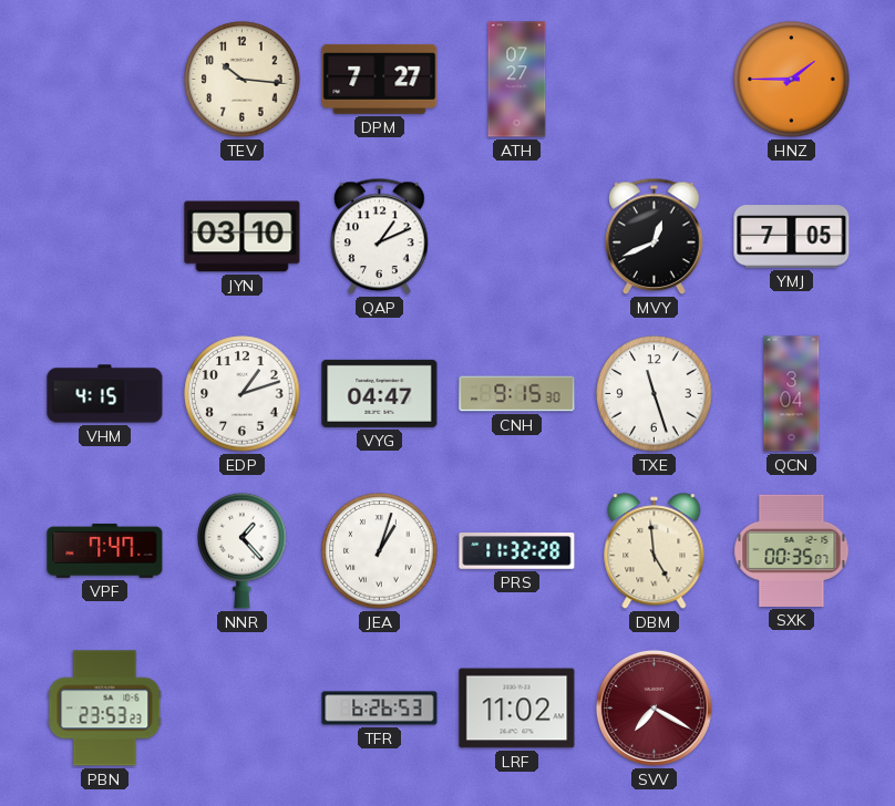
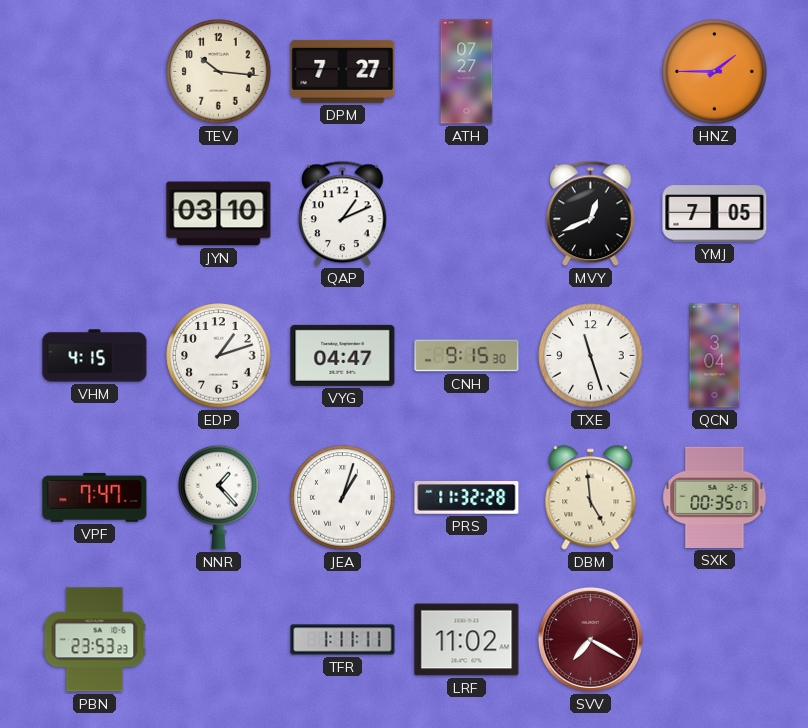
TFR: 6:26 -> 1:11
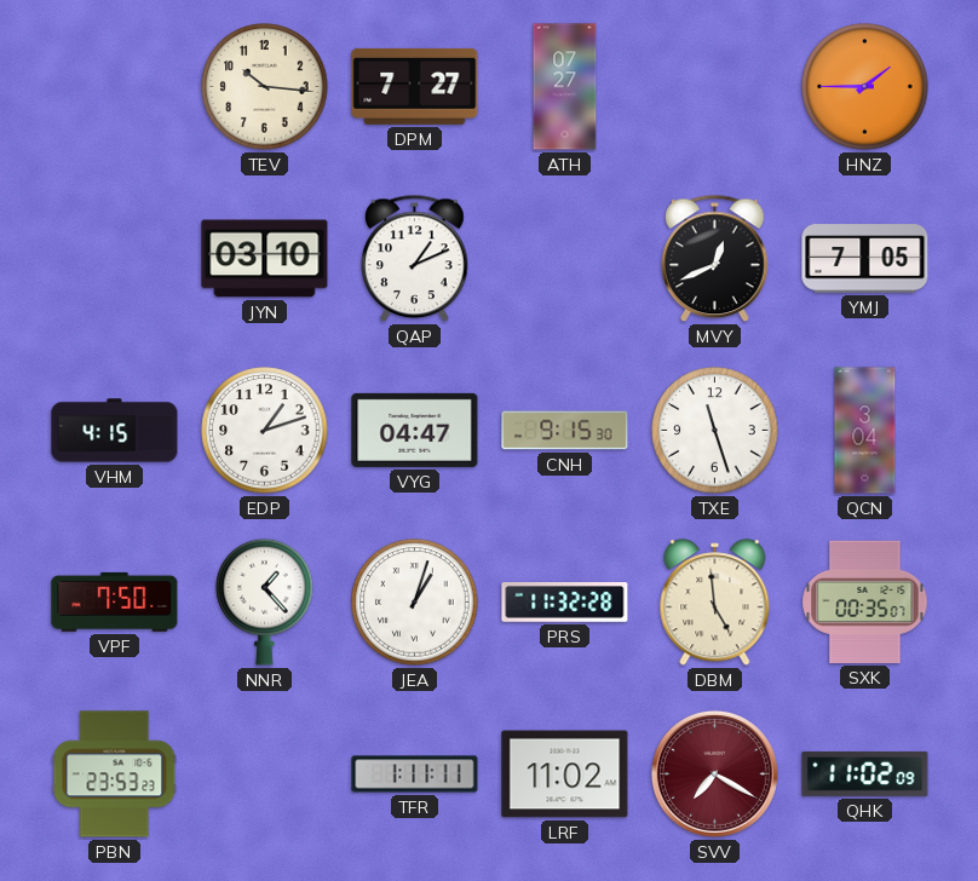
VPF: 7:47 -> 7:50
QHK: none -> 11:02
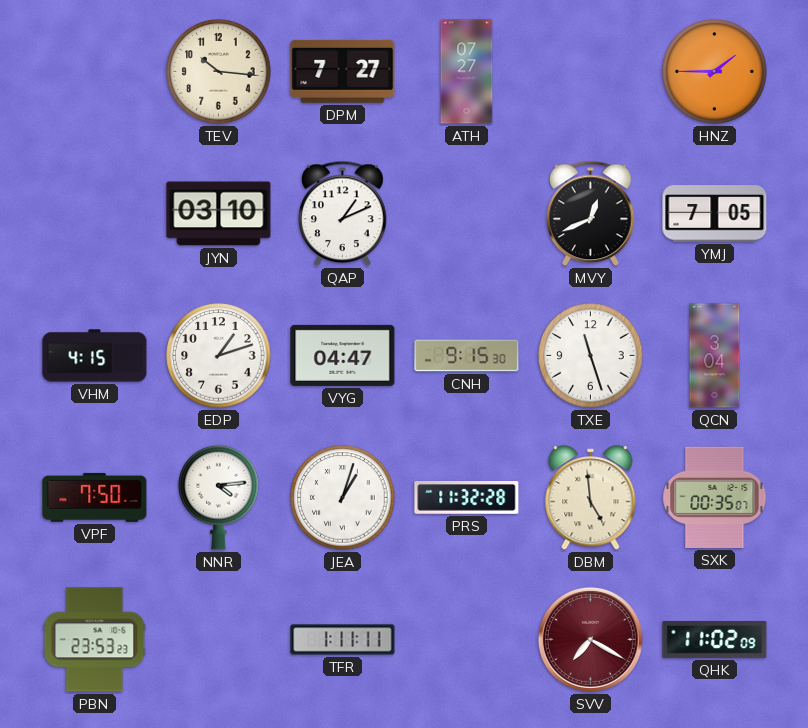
NNR: 1:23 -> 4:14
LRF: 11:02 -> none
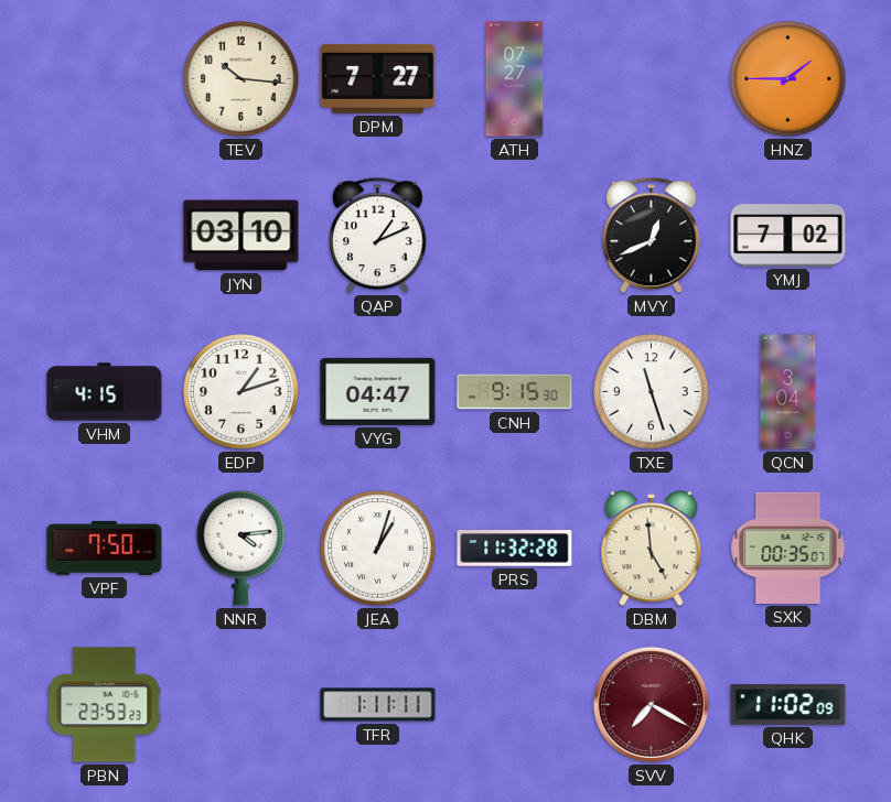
YMJ: 7:05 -> 7:02
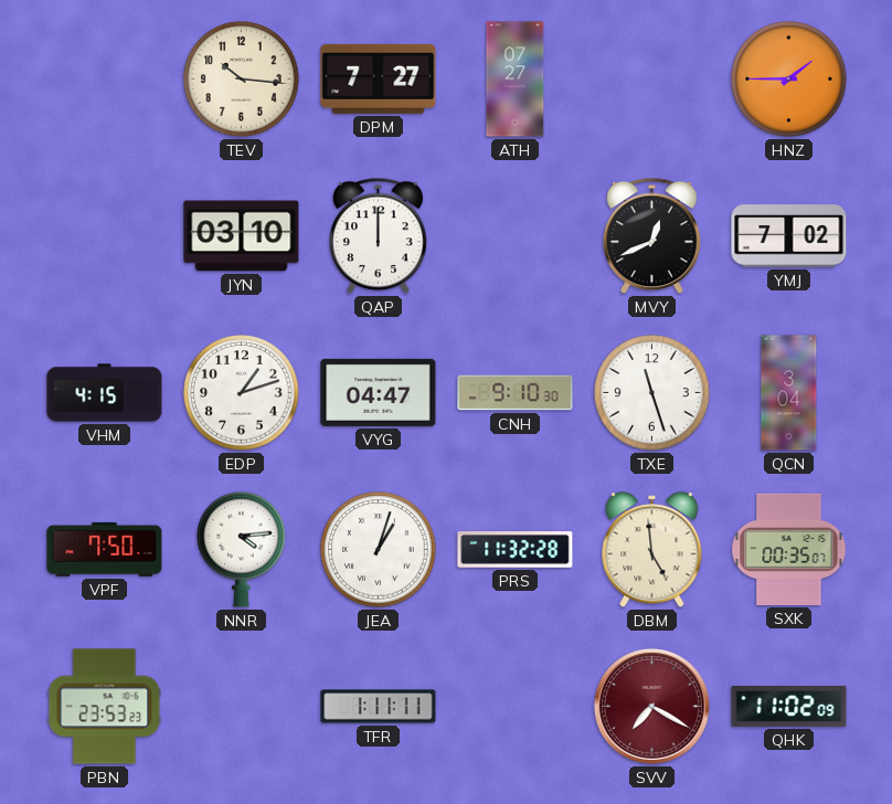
QAP: 1:11 -> 12:00
CNH: 9:15 -> 9:10
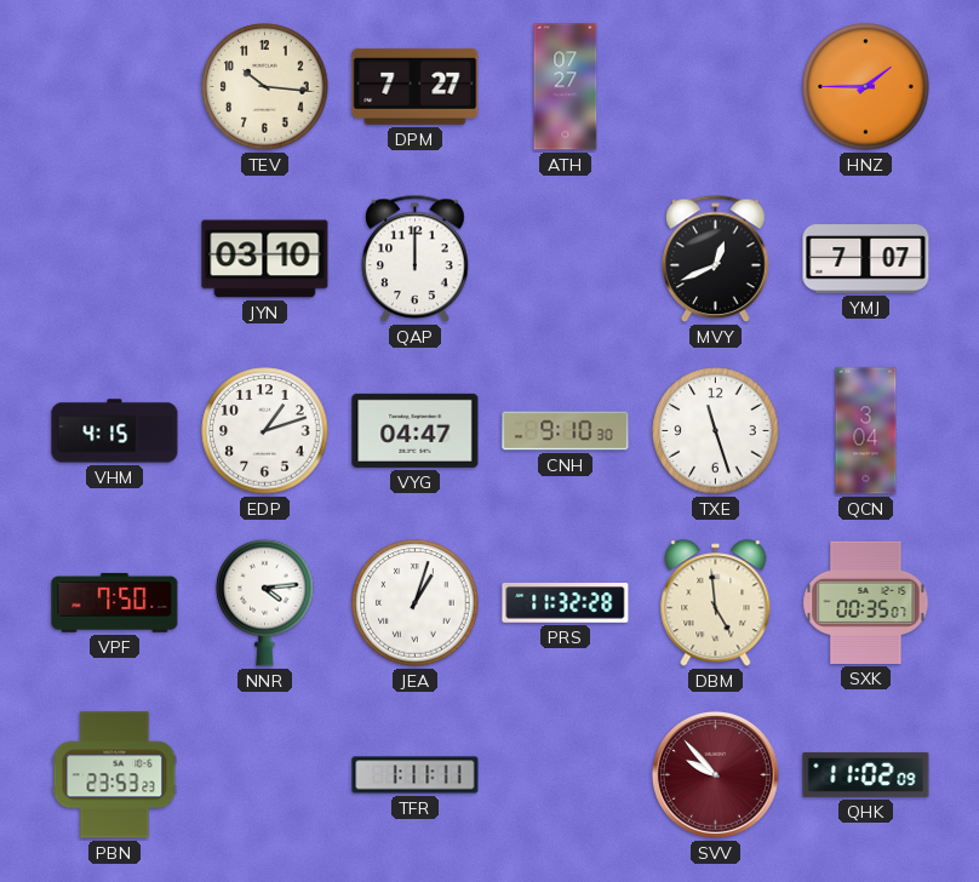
YMJ: 7:02 -> 7:07
SVV: 7:20 -> 9:53
